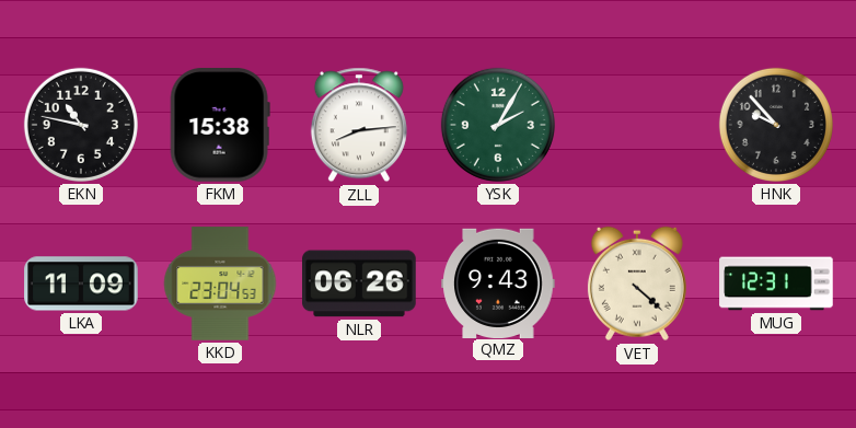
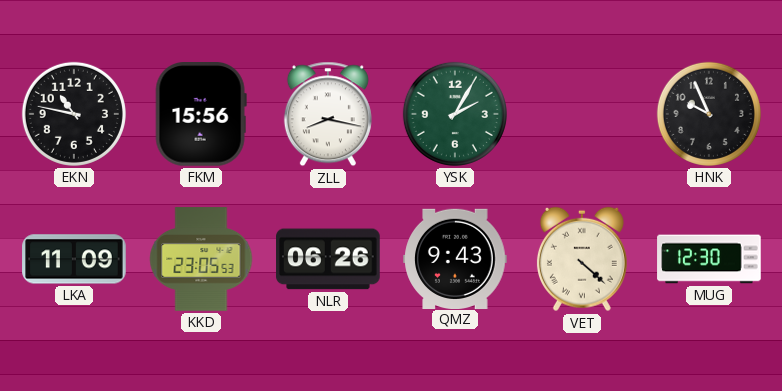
FKM: 15:38 -> 15:56
ZLL: 8:14 -> 8:17
HNK: 9:53 -> 9:56
KKD: 23:04 -> 23:05
MUG: 12:31 -> 12:30
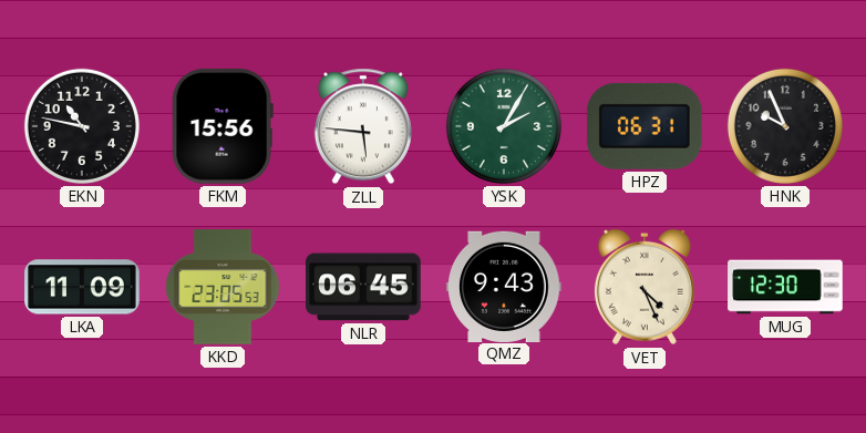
ZLL: 8:17 -> 5:46
HPZ: none -> 06:31
NLR: 06:26 -> 06:45
VET: 4:22 -> 4:26
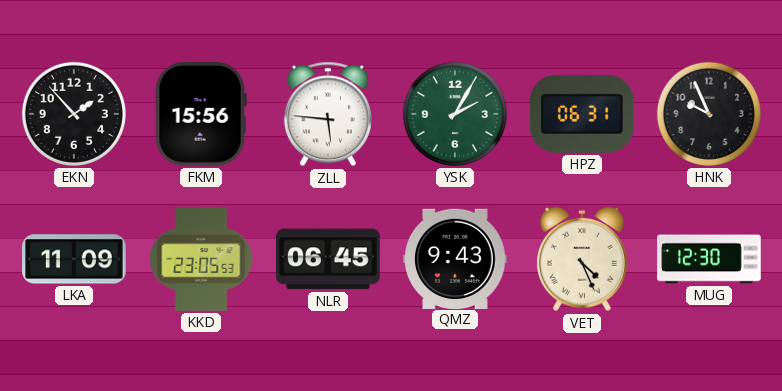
EKN: 10:47 -> 1:53
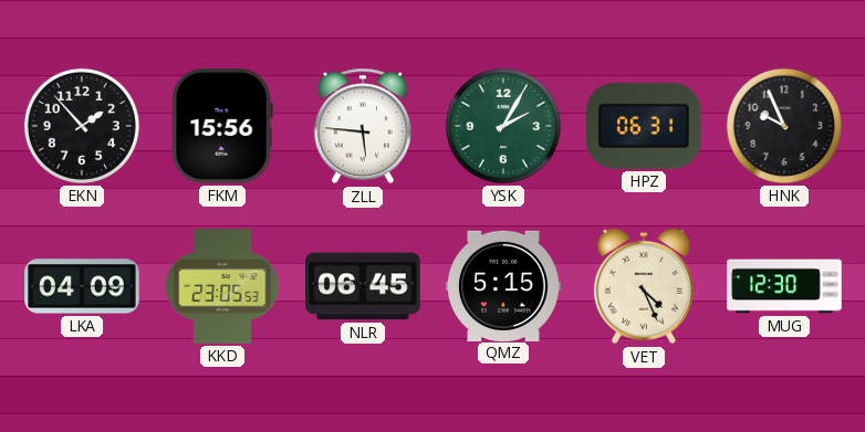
LKA: 11:09 -> 04:09
QMZ: 9:43 -> 5:15
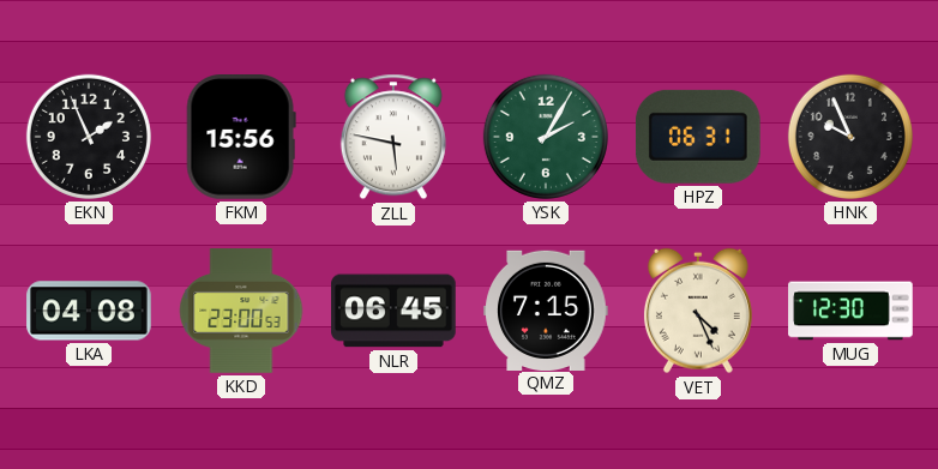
EKN: 1:53 -> 1:56
ZLL: 5:46 -> 5:47
LKA: 04:09 -> 04:08
KKD: 23:05 -> 23:00
QMZ: 5:15 -> 7:15
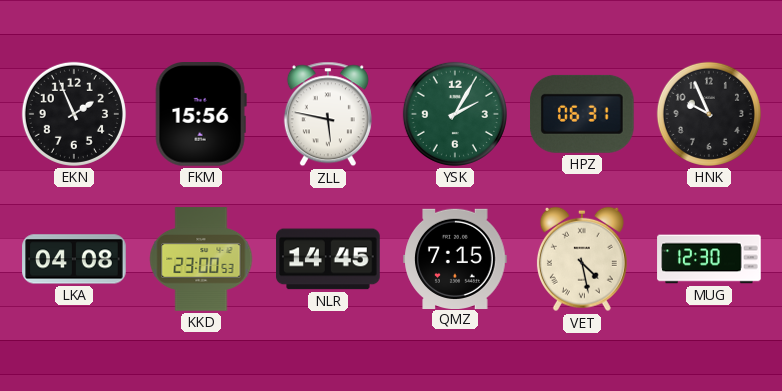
NLR: 06:45 -> 14:45
VET: 4:26 -> 4:28
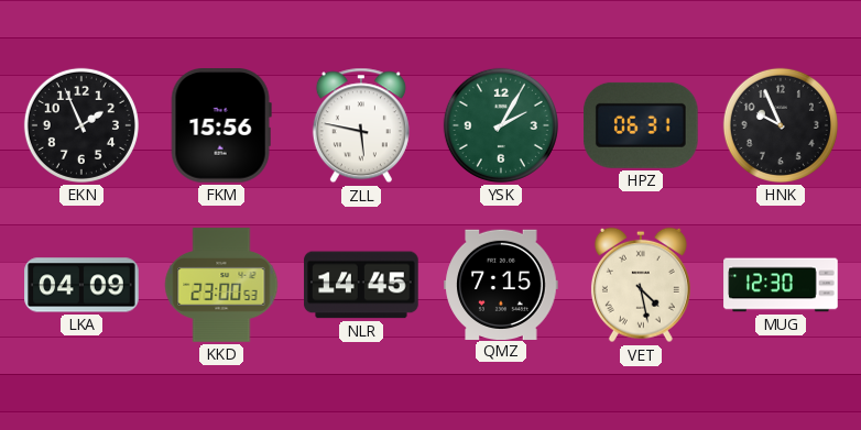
LKA: 04:08 -> 04:09
